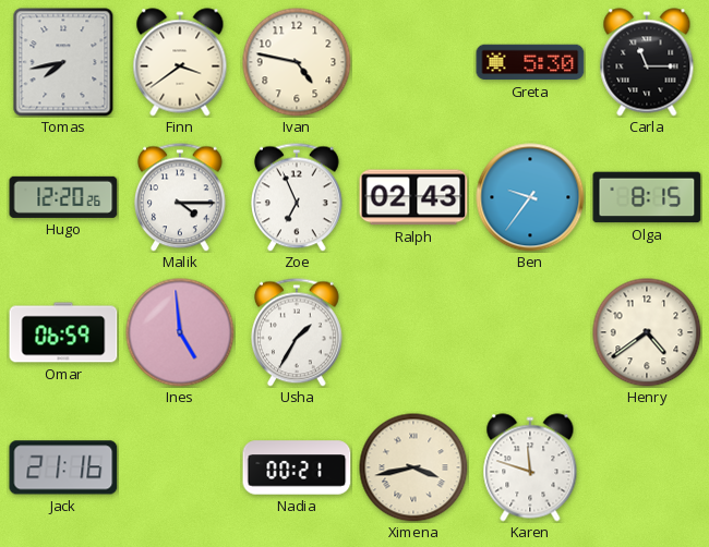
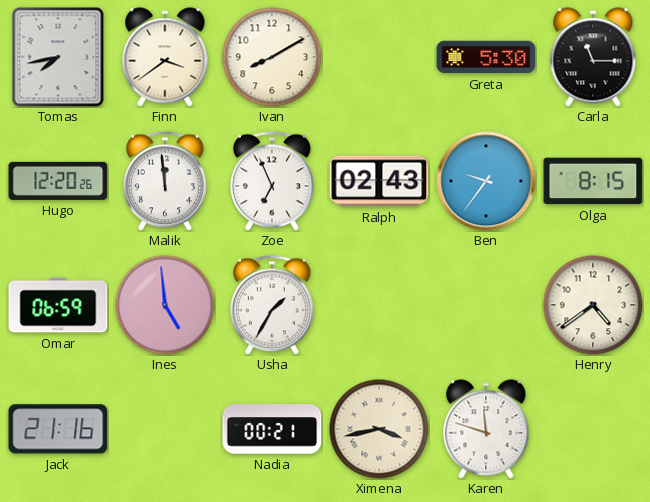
Ivan: 4:47 -> 8:10
Malik: 4:15 -> 11:59
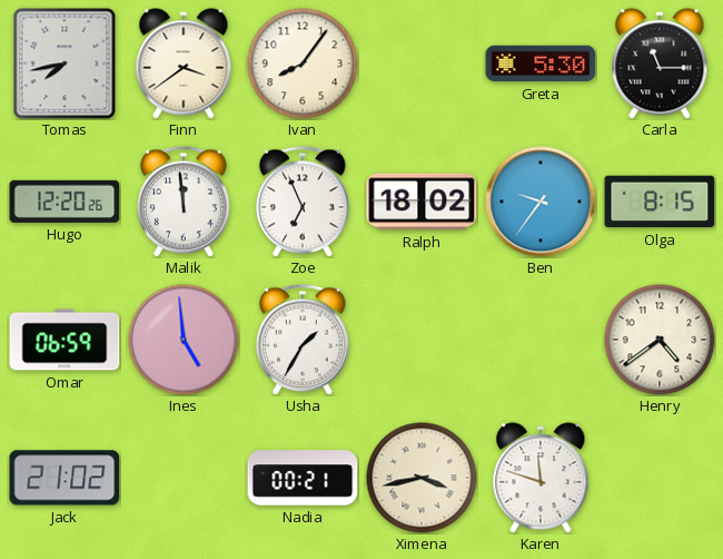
Ivan: 8:10 -> 8:06
Ralph: 02:43 -> 18:02
Jack: 21:16 -> 21:02
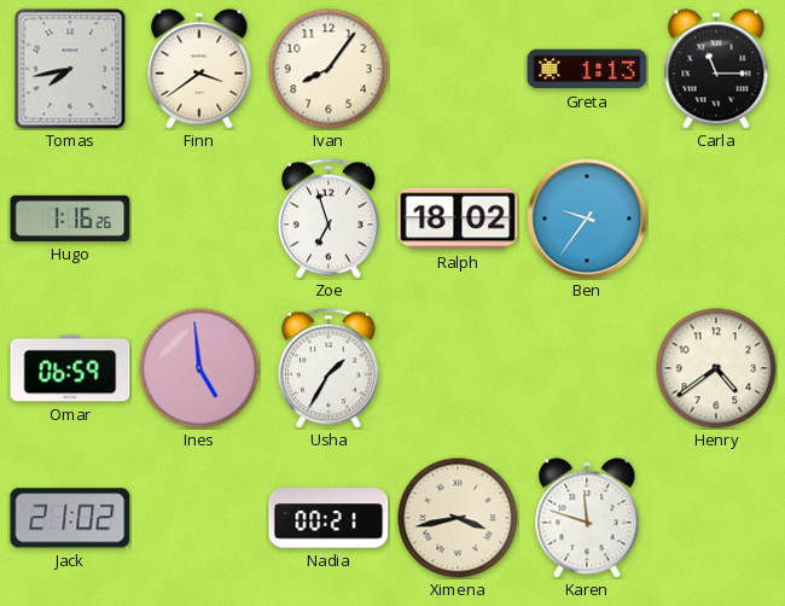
Greta: 5:30 -> 1:13
Hugo: 12:20 -> 1:16
Malik: 11:59 -> none
Zoe: 6:56 -> 6:57
Olga: 8:15 -> none
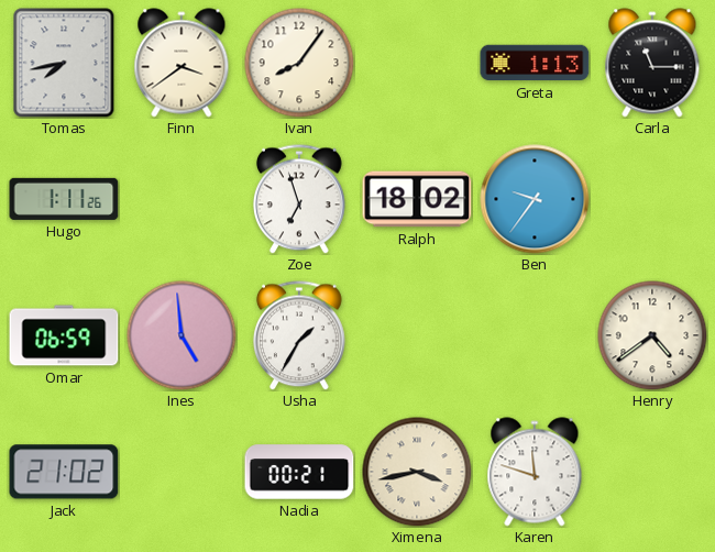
Hugo: 1:16 -> 1:11
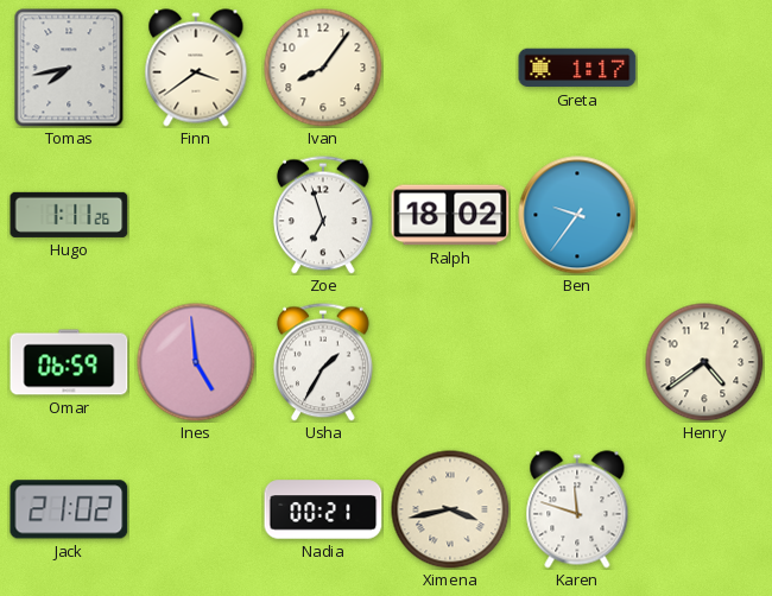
Greta: 1:13 -> 1:17
Carla: 11:15 -> none
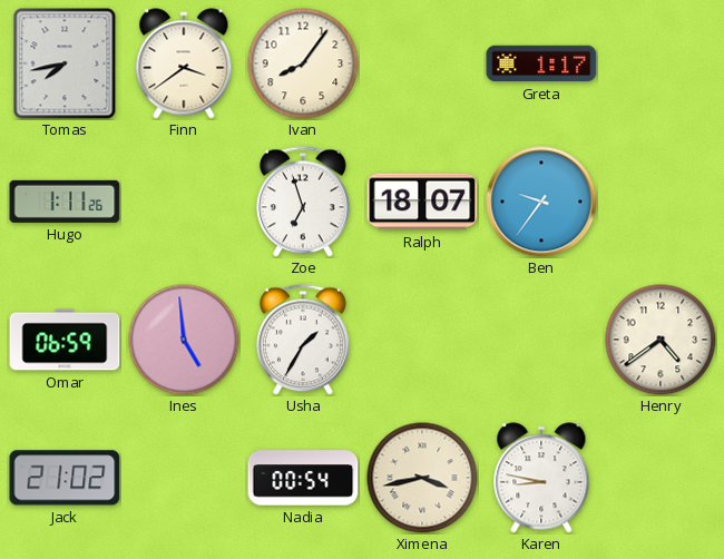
Ralph: 18:02 -> 18:07
Nadia: 00:21 -> 00:54
Karen: 11:48 -> 8:47
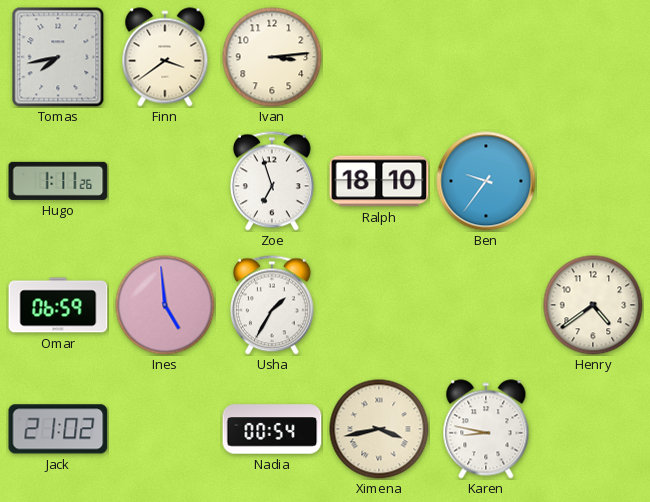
Ivan: 8:06 -> 3:14
Greta: 1:17 -> none
Ralph: 18:07 -> 18:10
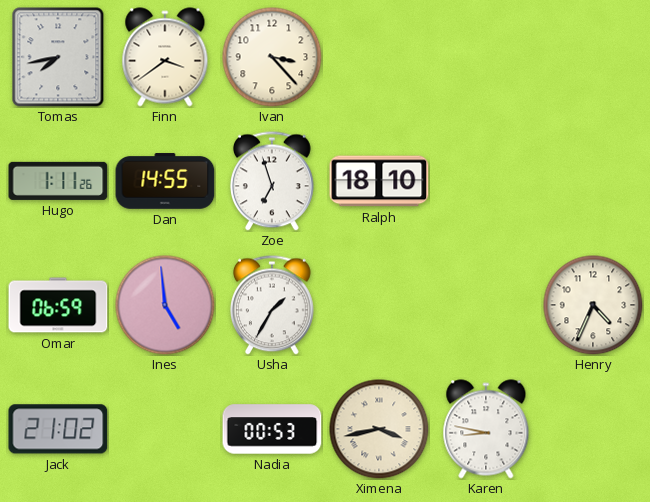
Ivan: 3:14 -> 3:23
Dan: none -> 14:55
Ben: 9:36 -> none
Henry: 4:39 -> 4:34
Nadia: 00:54 -> 00:53
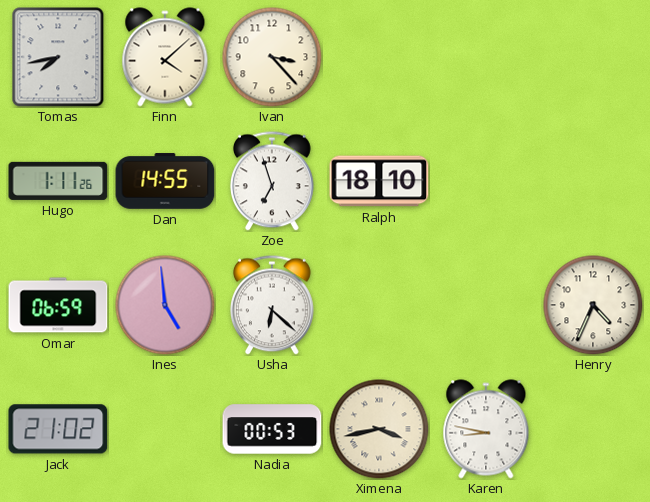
Finn: 3:39 -> 4:08
Usha: 1:35 -> 6:22
